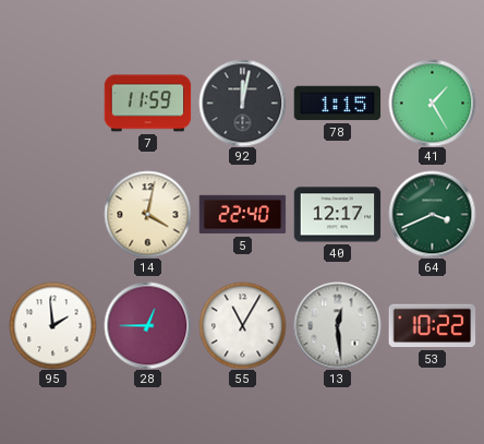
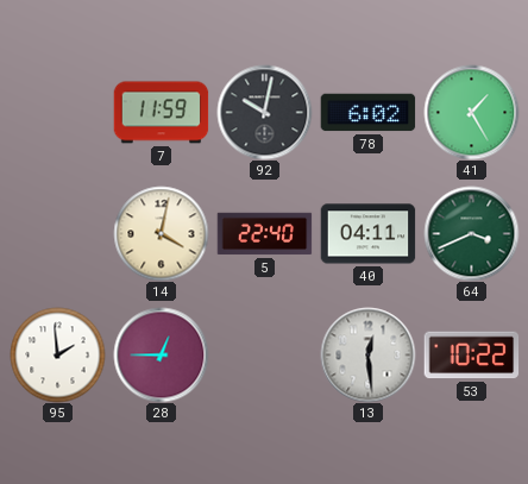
92: 12:02 -> 10:02
78: 1:15 -> 6:02
40: 12:17 -> 04:11
55: 11:05 -> none
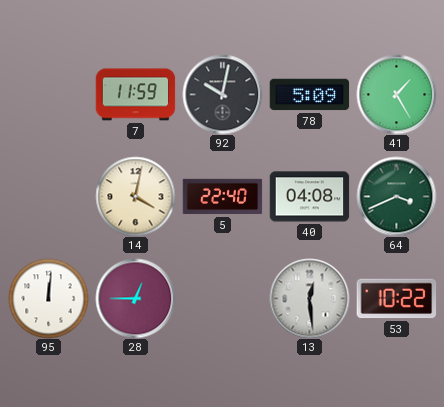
78: 6:02 -> 5:09
40: 04:11 -> 04:08
95: 1:59 -> 12:01
